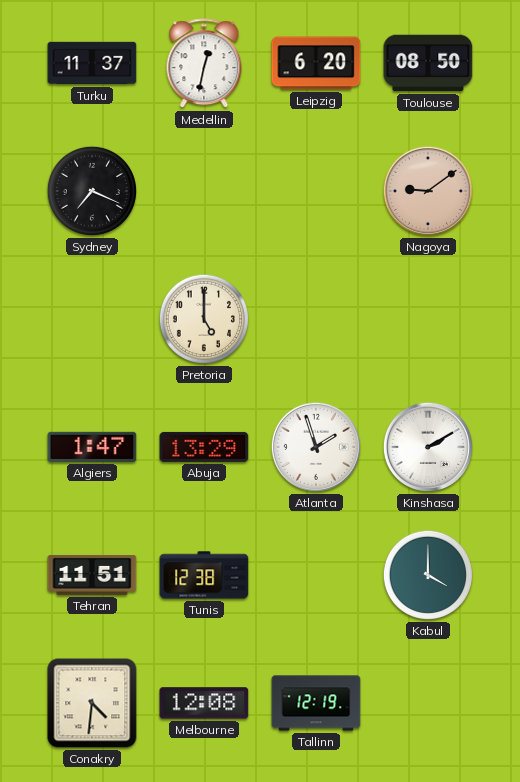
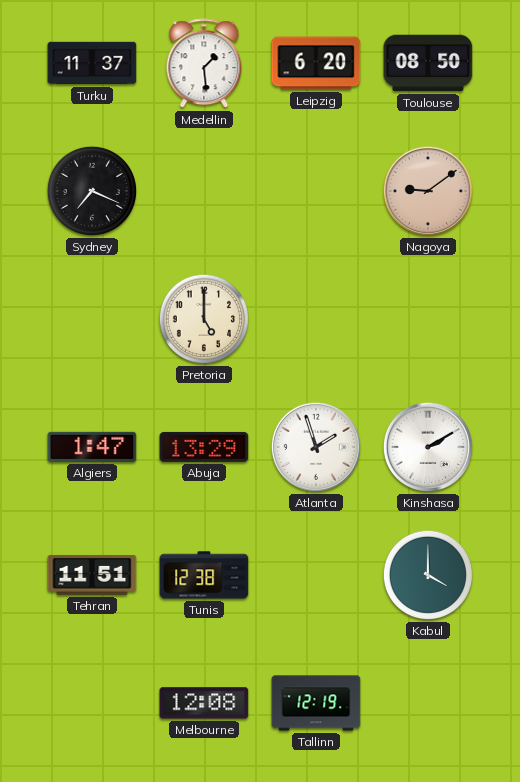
Medellin: 12:32 -> 1:29
Conakry: 4:31 -> none
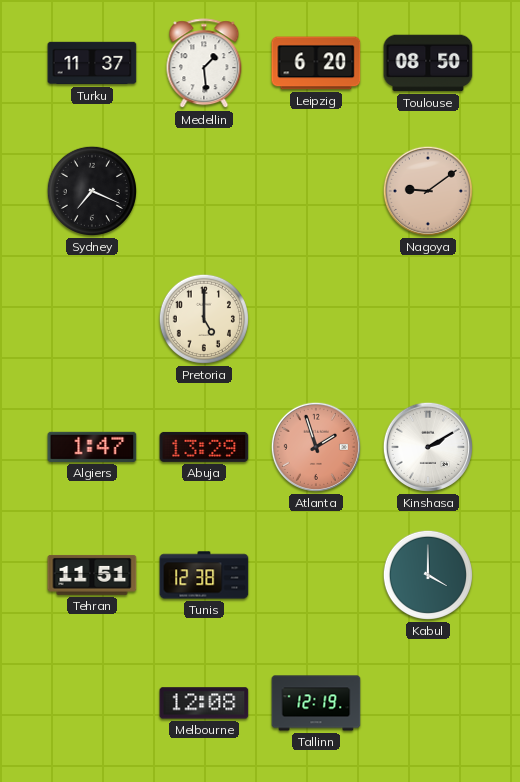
Atlanta dial: white -> salmon
